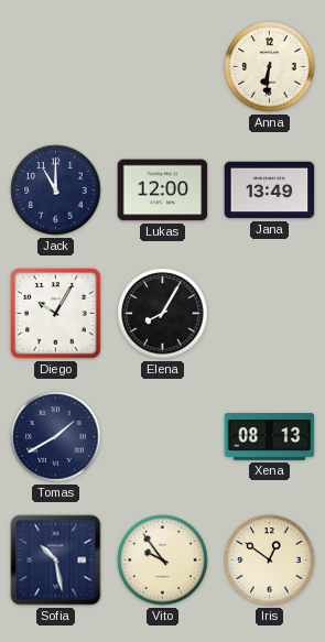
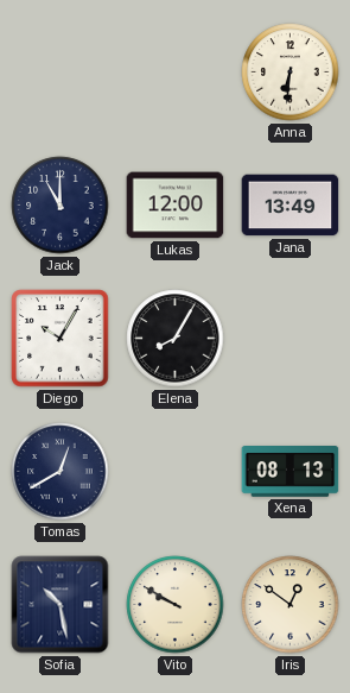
Tomas: 1:40 -> 12:40
Vito: 9:54 -> 9:50
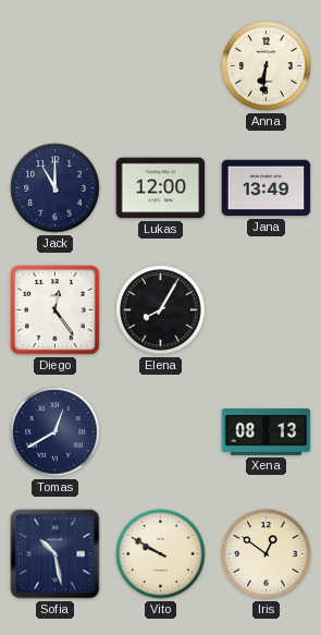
Diego: 10:05 -> 12:24
